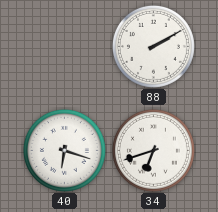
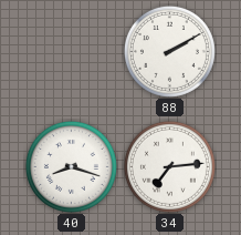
40: 6:18 -> 8:18
34: 6:42 -> 7:14
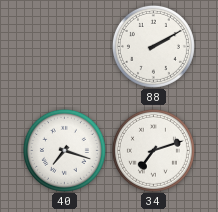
40: 8:18 -> 7:18
34: 7:14 -> 7:12
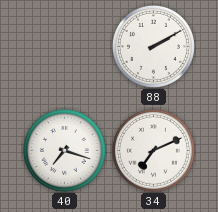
34: 7:12 -> 7:11
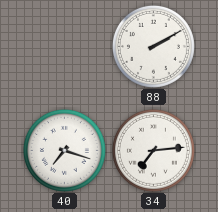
34: 7:11 -> 7:14
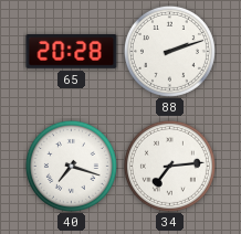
65: none -> 20:28
88: 2:10 -> 2:12
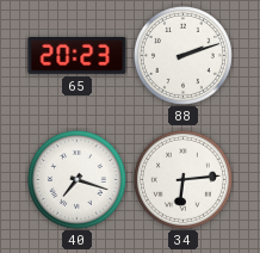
65: 20:28 -> 20:23
34: 7:14 -> 6:14
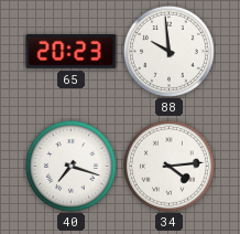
88: 2:12 -> 9:59
34: 6:14 -> 4:14
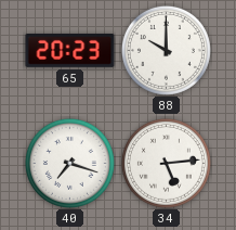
88: 9:59 -> 10:00
34: 4:14 -> 5:14
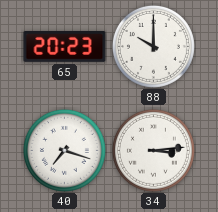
34: 5:14 -> 3:14
